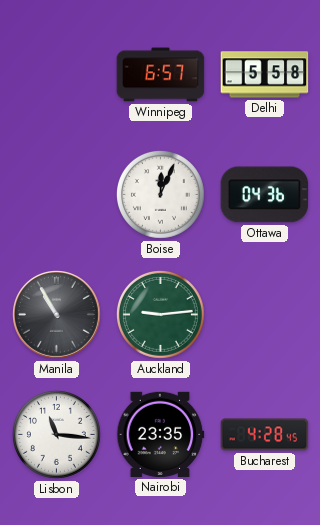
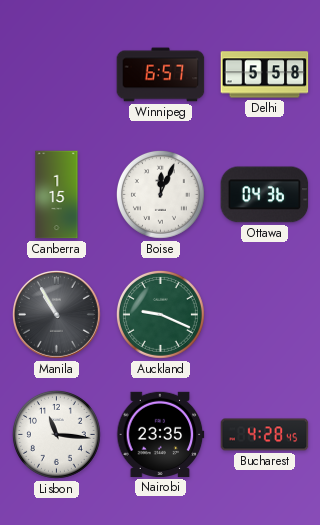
Canberra: none -> 1:15
Auckland: 9:14 -> 9:19
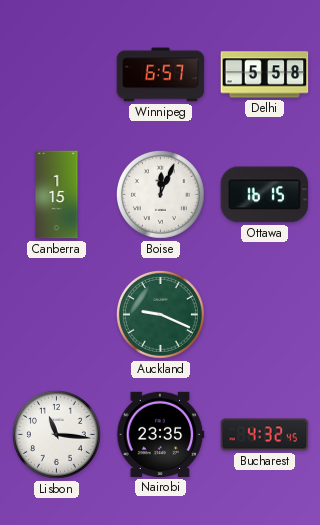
Ottawa: 04:36 -> 16:15
Manila: 10:55 -> none
Bucharest: 4:28 -> 4:32
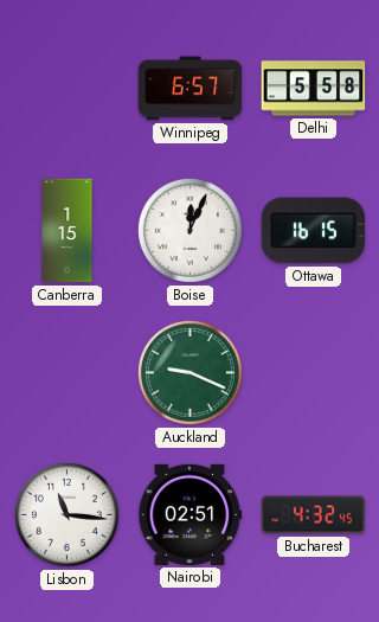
Nairobi: 23:35 -> 02:51
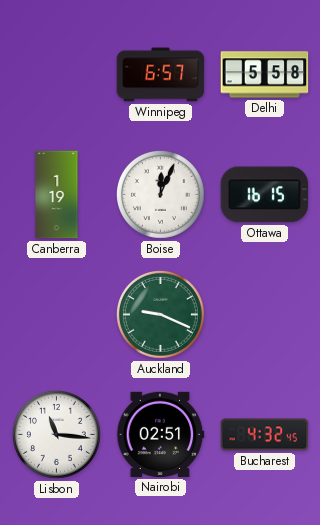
Canberra: 1:15 -> 1:19
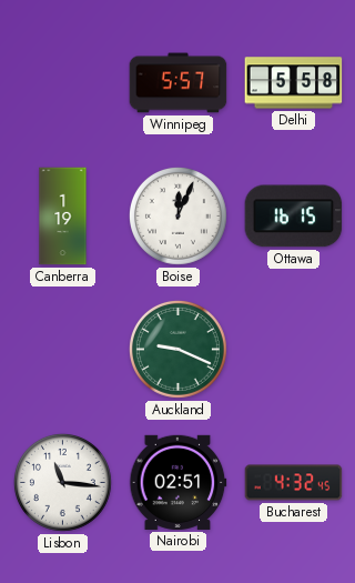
Winnipeg: 6:57 -> 5:57
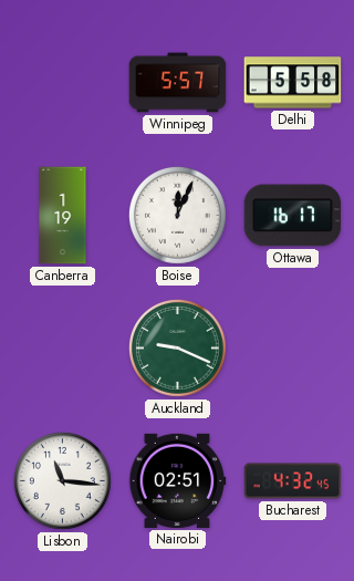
Ottawa: 16:15 -> 16:17
